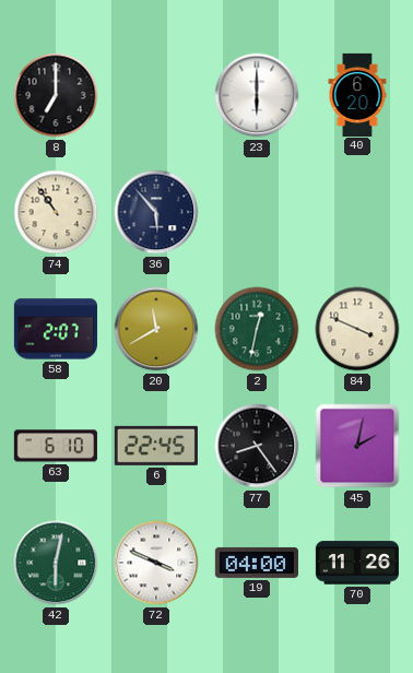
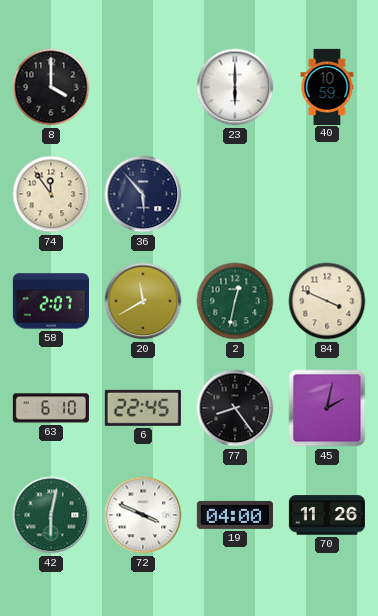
8: 7:00 -> 4:00
40: 6:20 -> 10:59
74: 10:54 -> 11:54
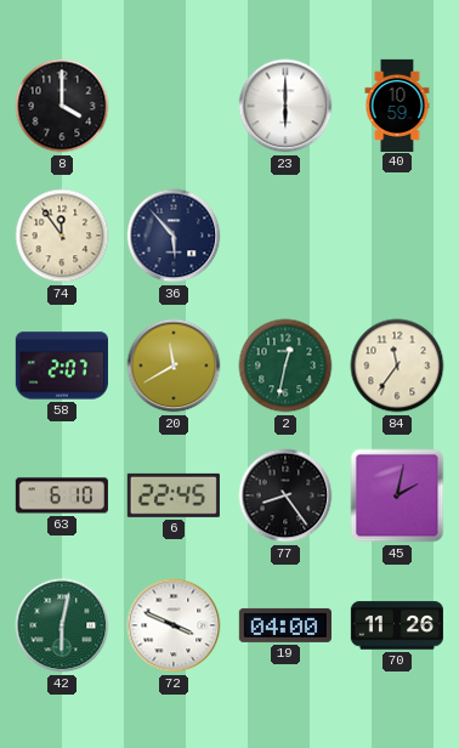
84: 3:49 -> 11:36
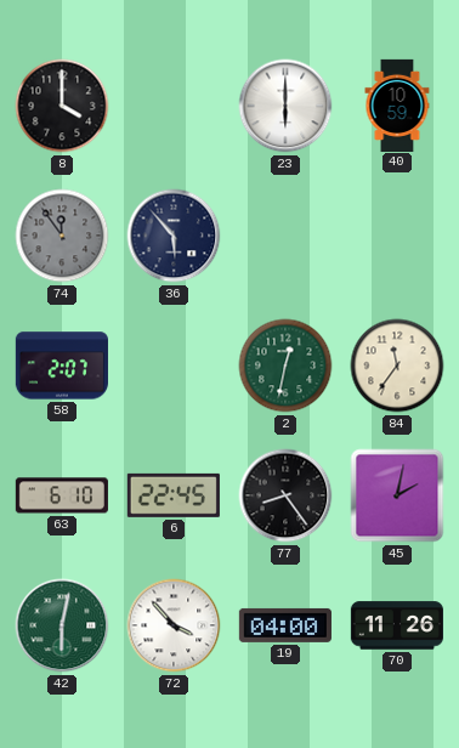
74 dial: cream -> grey
20: 11:40 -> none
72: 3:49 -> 3:53
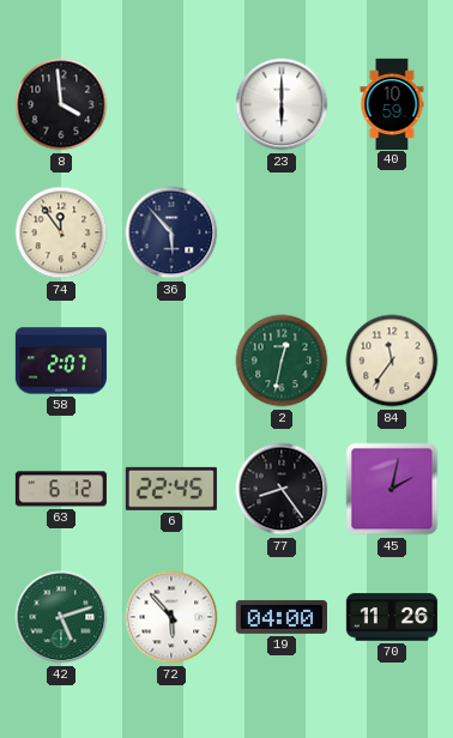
8: 4:00 -> 3:59
74 dial: grey -> cream
63: 6:10 -> 6:12
42: 6:02 -> 5:12
72: 3:53 -> 5:53
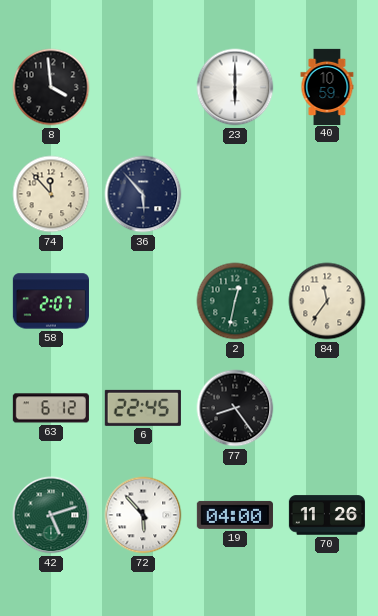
74: 11:54 -> 11:53
45: 2:02 -> none
